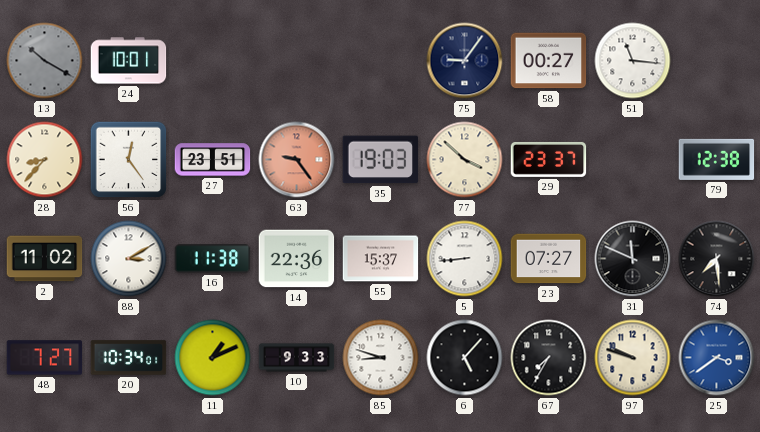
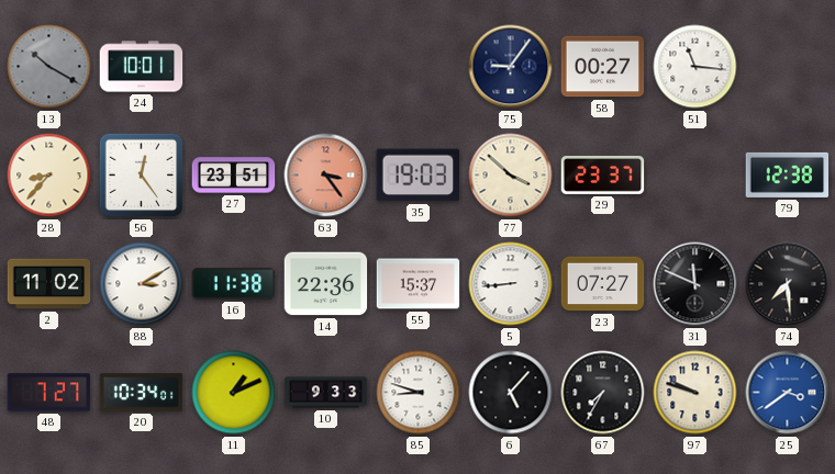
63: 9:24 -> 3:24
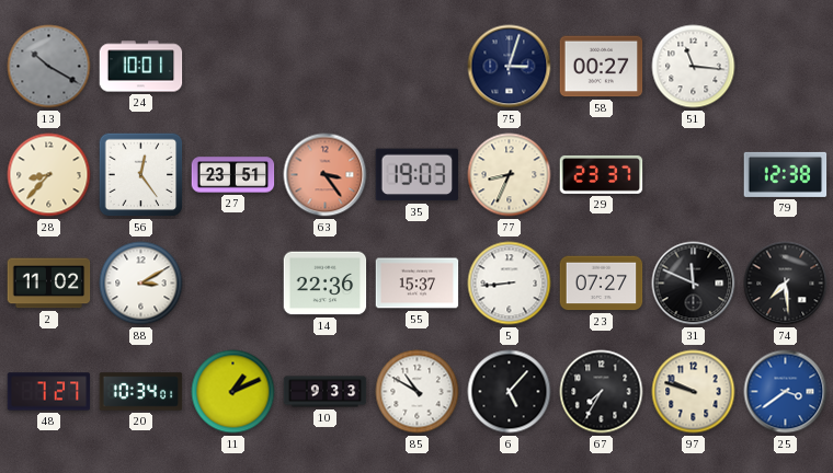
75: 9:06 -> 3:03
77: 3:52 -> 8:34
16: 11:38 -> none
85: 8:48 -> 10:50
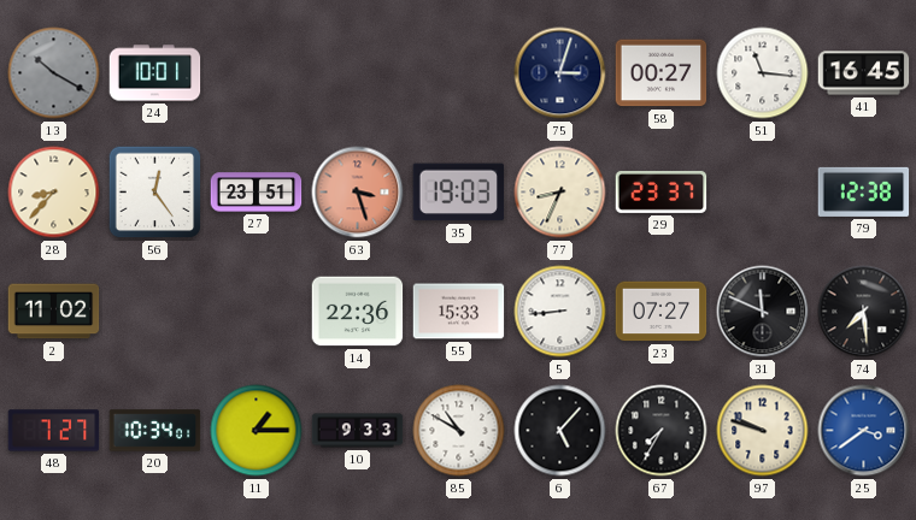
41: none -> 16:45
63: 3:24 -> 3:27
88: 3:10 -> none
55: 15:37 -> 15:33
11: 1:11 -> 1:15
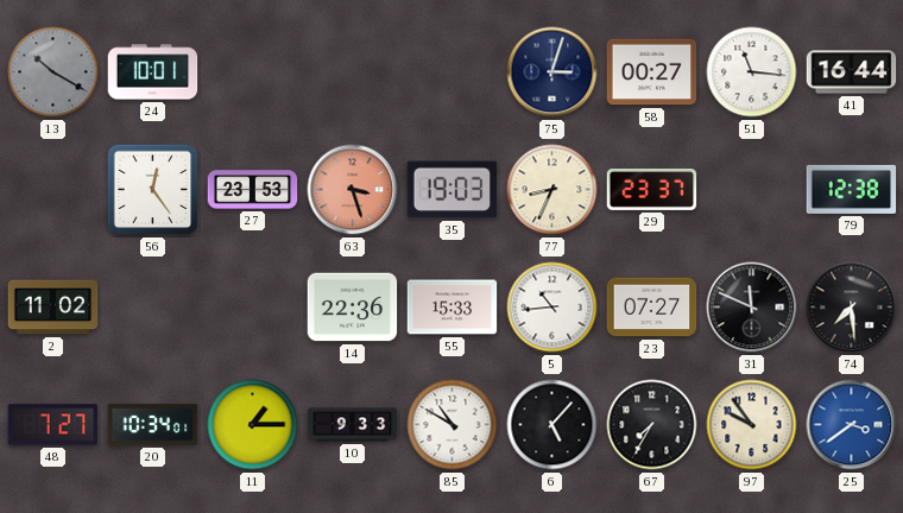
41: 16:45 -> 16:44
28: 8:37 -> none
27: 23:51 -> 23:53
5: 8:44 -> 10:44
97: 9:48 -> 9:54
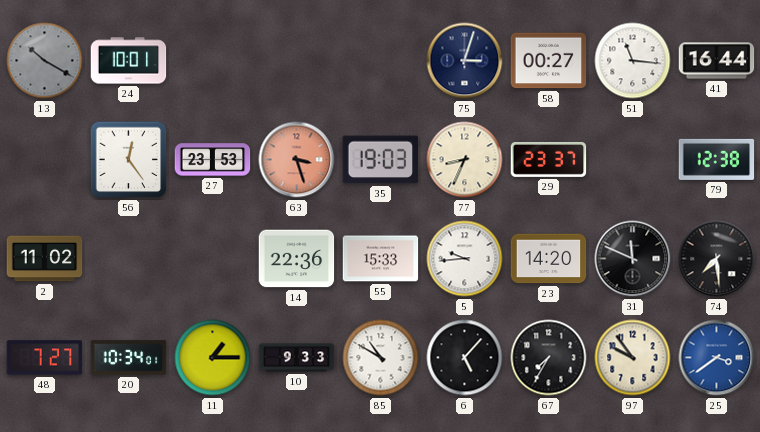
5: 10:44 -> 9:44
23: 07:27 -> 14:20
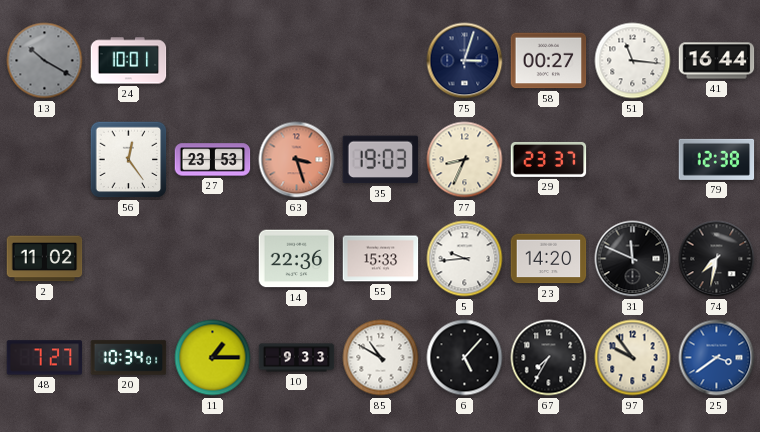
74: 7:29 -> 7:32
